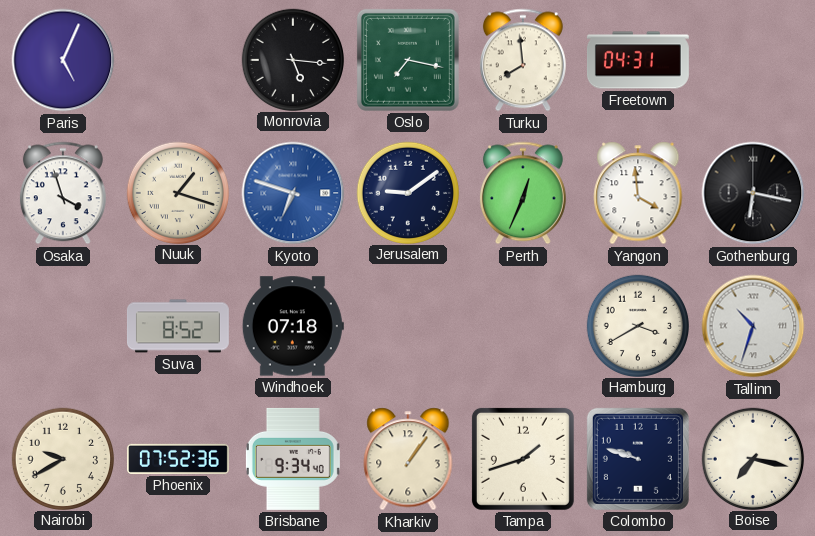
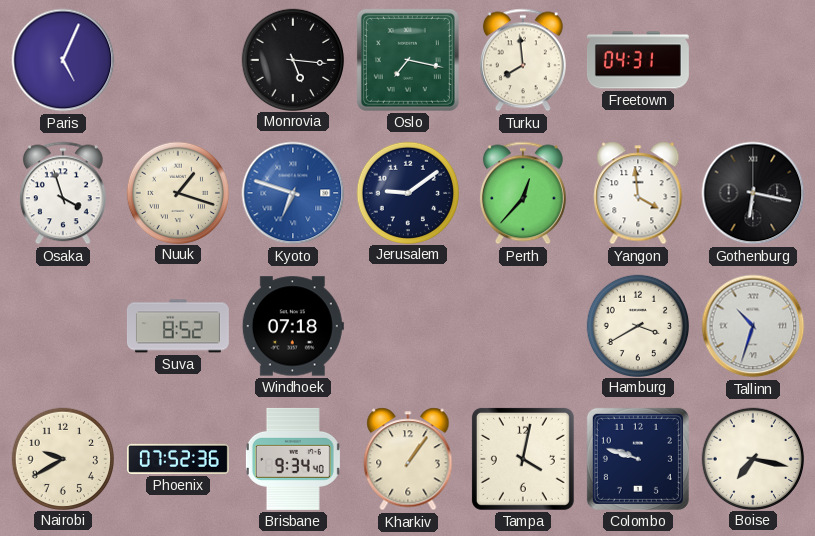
Perth: 12:34 -> 12:37
Tampa: 1:42 -> 4:02
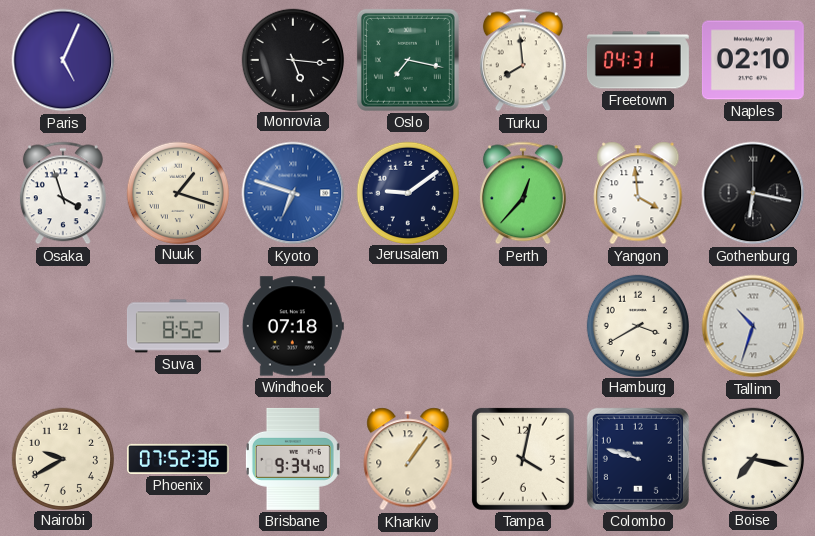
Naples: none -> 02:10
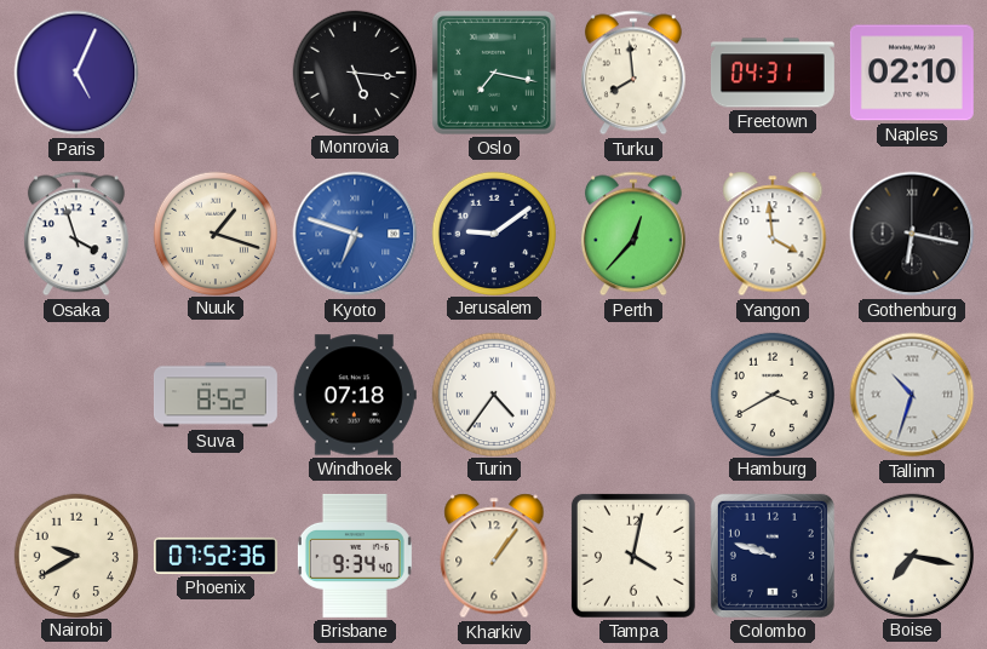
Turin: none -> 4:36
